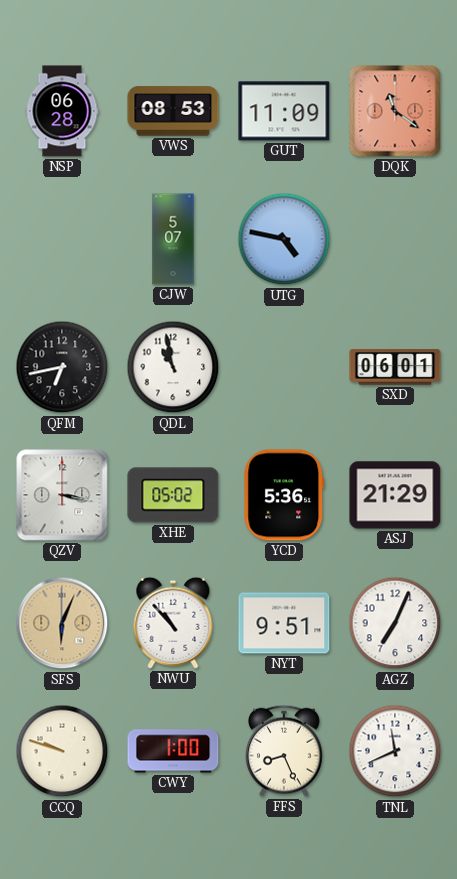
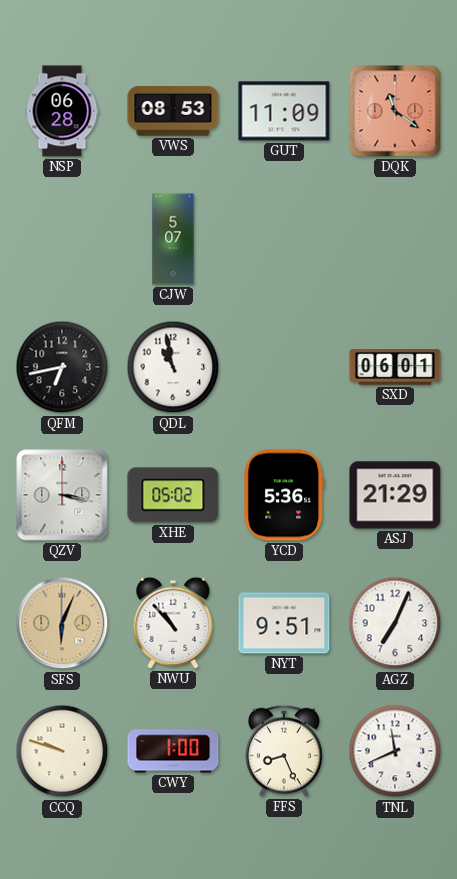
UTG: 4:47 -> none
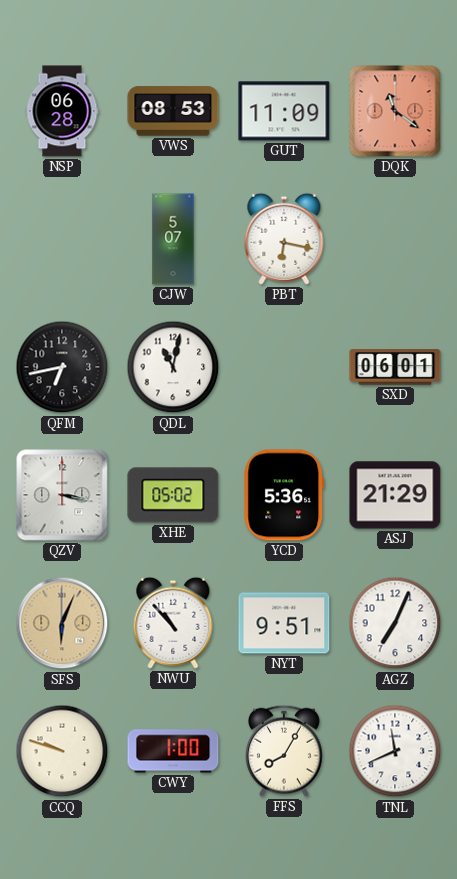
PBT: none -> 6:17
QDL: 10:58 -> 11:02
FFS: 8:26 -> 8:05
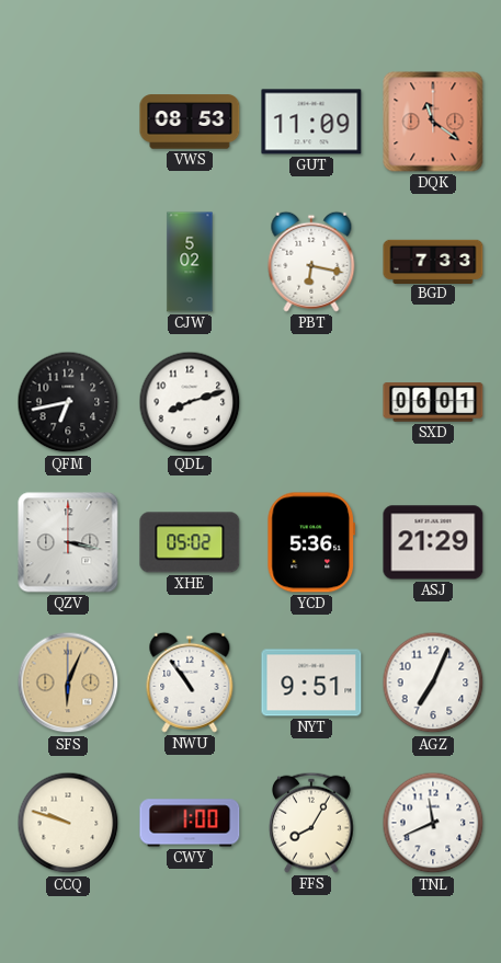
NSP: 06:28 -> none
CJW: 5:07 -> 5:02
BGD: none -> 7:33
QDL: 11:02 -> 8:12
NWU: 10:53 -> 10:54
